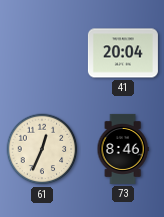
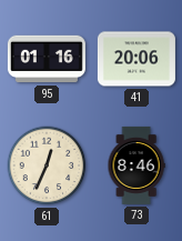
95: none -> 01:16
41: 20:04 -> 20:06
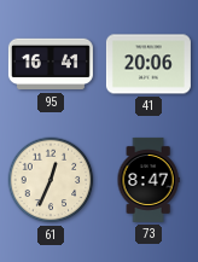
95: 01:16 -> 16:41
73: 8:46 -> 8:47
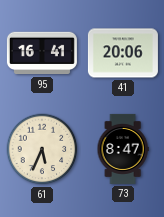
61: 12:34 -> 5:34
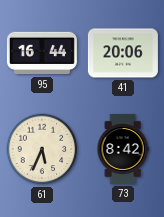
95: 16:41 -> 16:44
73: 8:47 -> 8:42
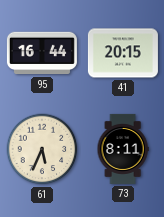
41: 20:06 -> 20:15
73: 8:42 -> 8:11
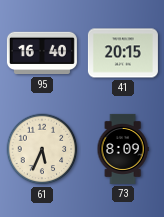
95: 16:44 -> 16:40
73: 8:11 -> 8:09
